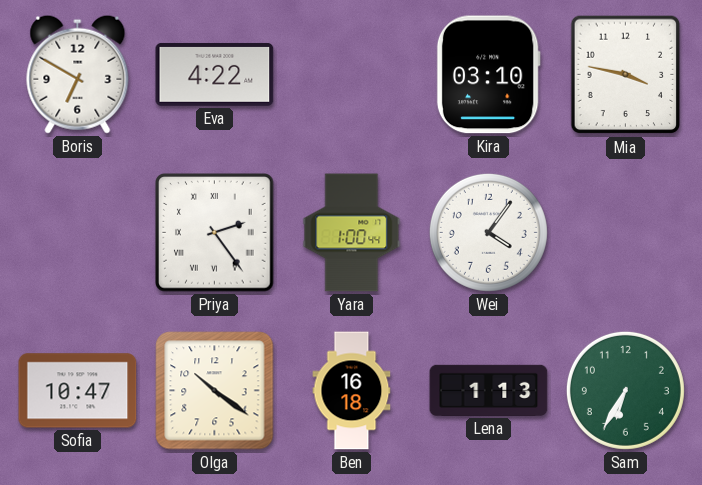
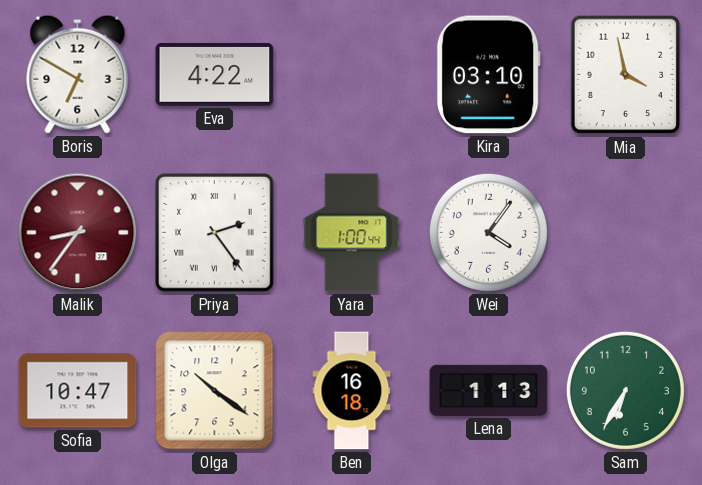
Mia: 3:47 -> 3:58
Malik: none -> 8:36
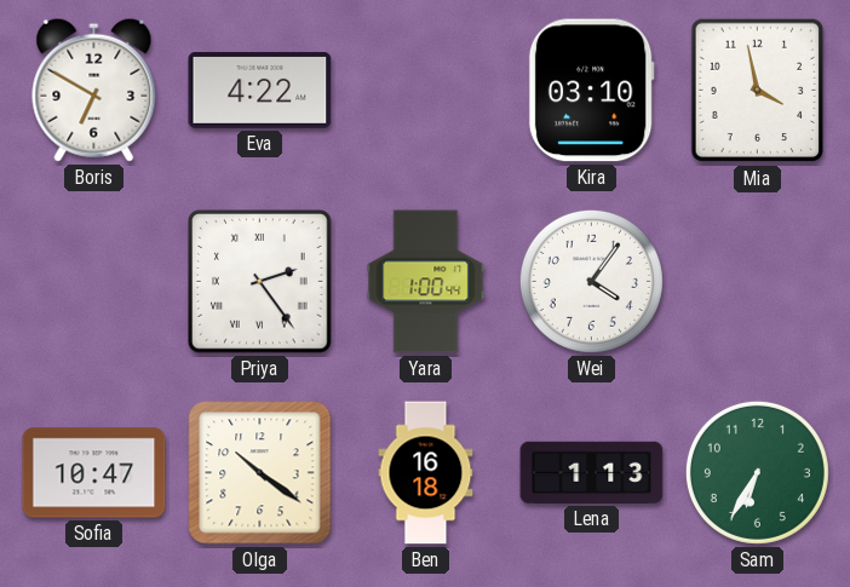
Malik: 8:36 -> none
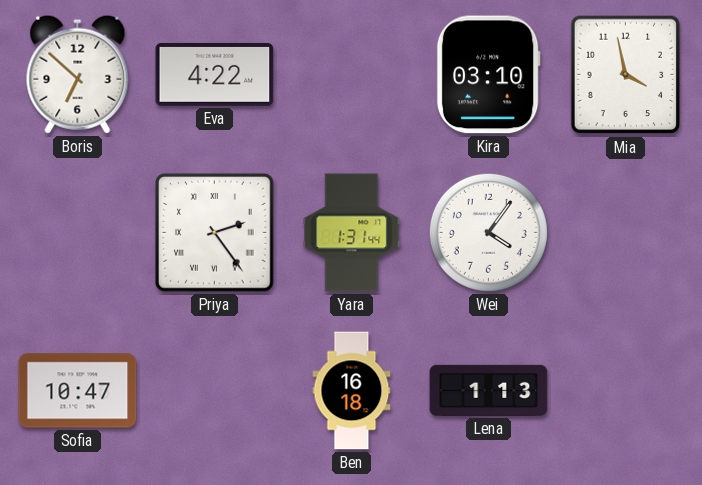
Boris: 6:50 -> 6:52
Yara: 1:00 -> 1:31
Olga: 10:21 -> none
Sam: 6:35 -> none
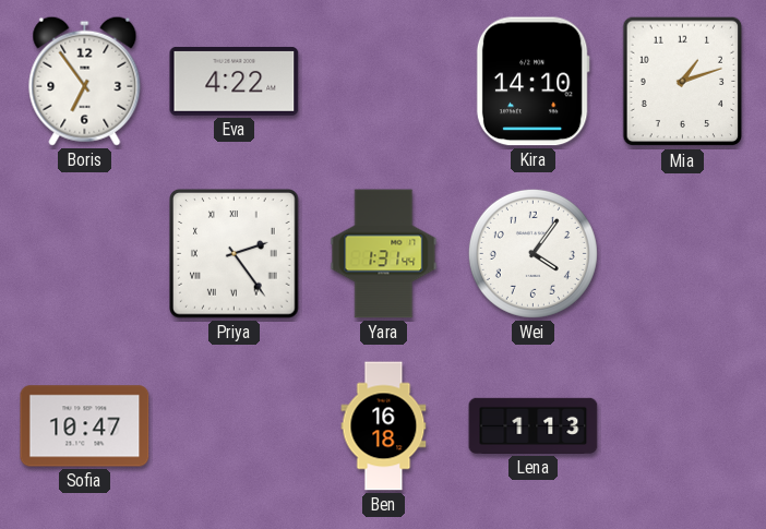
Boris: 6:52 -> 6:54
Kira: 03:10 -> 14:10
Mia: 3:58 -> 1:12
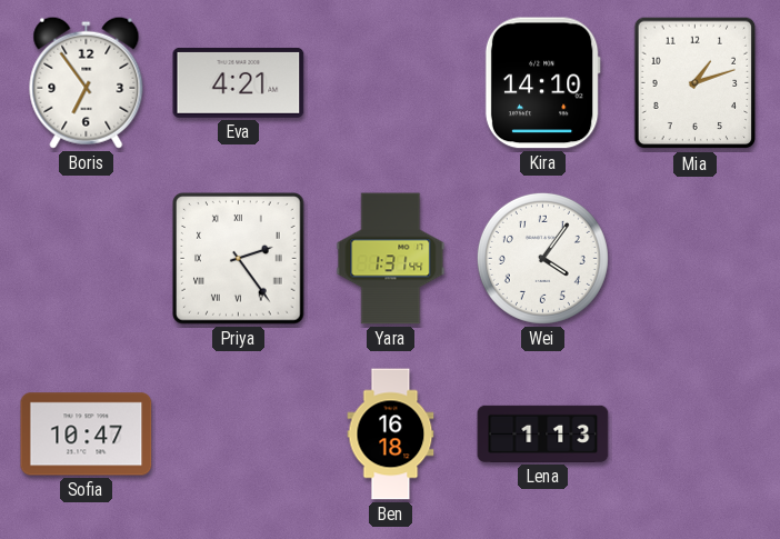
Eva: 4:22 -> 4:21
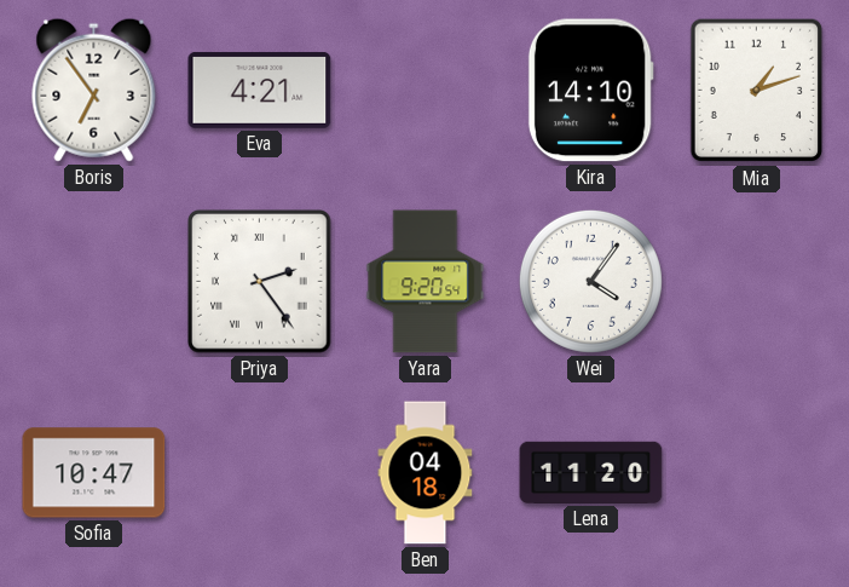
Yara: 1:31 -> 9:20
Ben: 16:18 -> 04:18
Lena: 1:13 -> 11:20
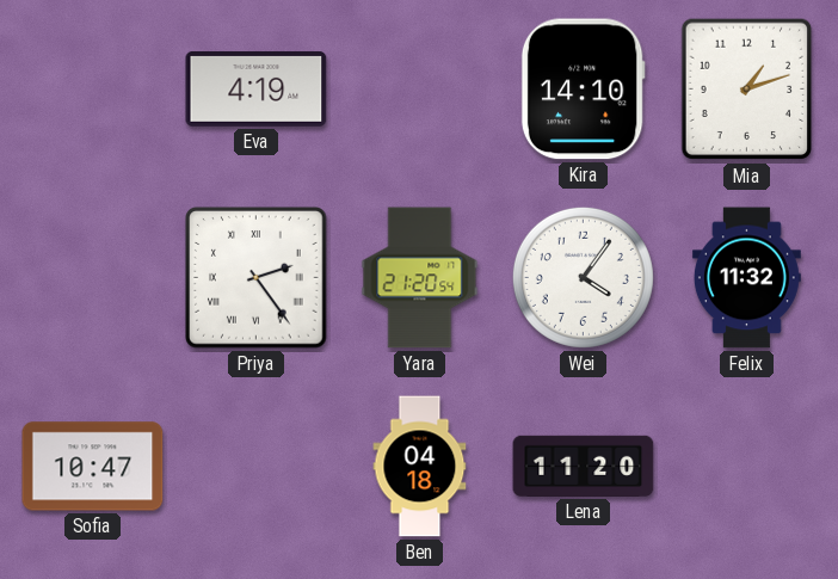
Boris: 6:54 -> none
Eva: 4:21 -> 4:19
Yara: 9:20 -> 21:20
Felix: none -> 11:32
